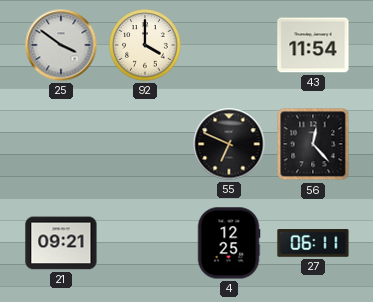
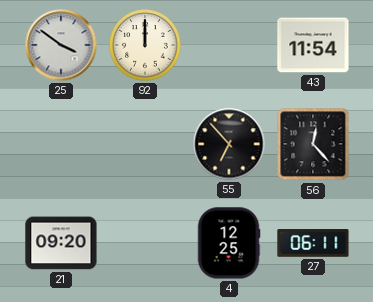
92: 4:00 -> 12:00
55: 6:49 -> 6:53
21: 09:21 -> 09:20
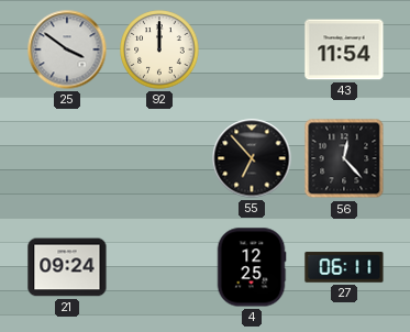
21: 09:20 -> 09:24
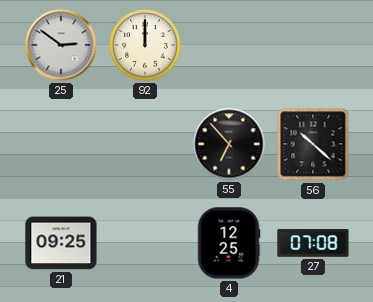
25: 3:51 -> 2:51
43: 11:54 -> none
56: 12:23 -> 10:22
21: 09:24 -> 09:25
27: 06:11 -> 07:08
